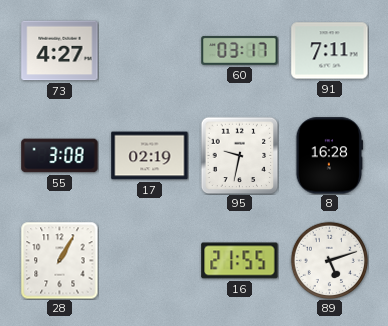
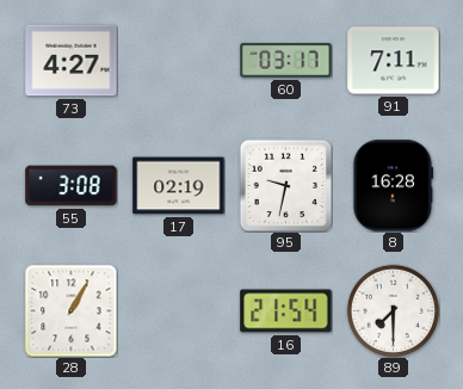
16: 21:55 -> 21:54
89: 5:12 -> 7:30
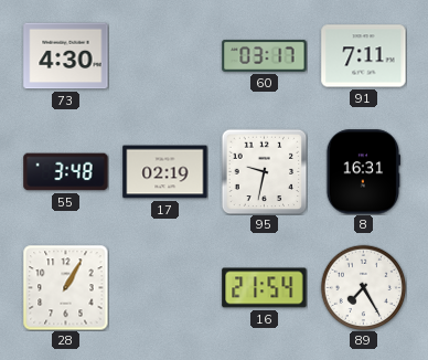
73: 4:27 -> 4:30
55: 3:08 -> 3:48
8: 16:28 -> 16:31
89: 7:30 -> 7:25
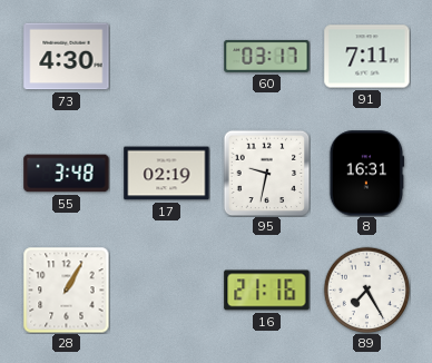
16: 21:54 -> 21:16
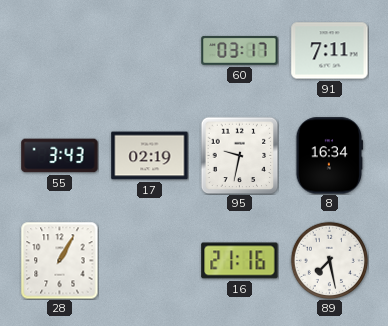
73: 4:30 -> none
55: 3:48 -> 3:43
8: 16:31 -> 16:34
89: 7:25 -> 7:28
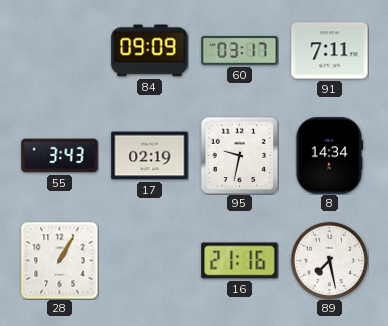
84: none -> 09:09
8: 16:34 -> 14:34
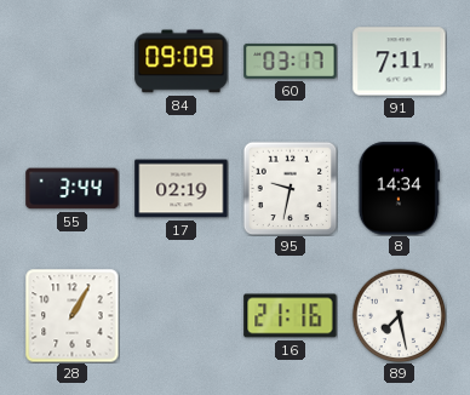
55: 3:43 -> 3:44
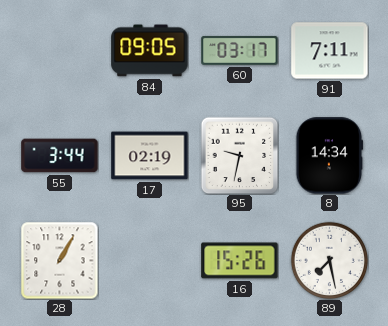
84: 09:09 -> 09:05
16: 21:16 -> 15:26
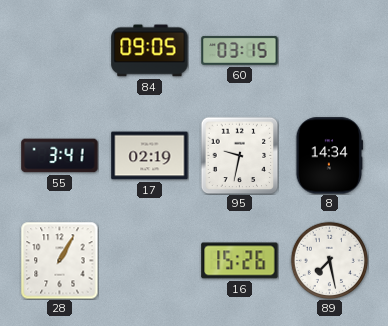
60: 03:17 -> 03:15
91: 7:11 -> none
55: 3:44 -> 3:41
